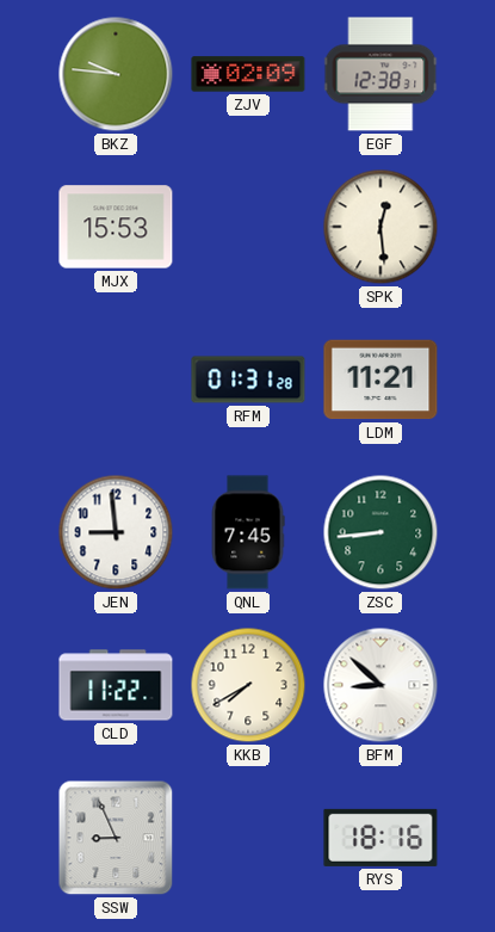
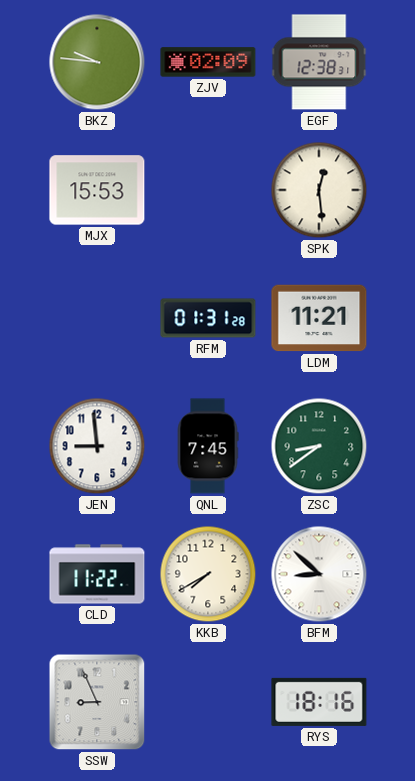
ZSC: 8:44 -> 8:39
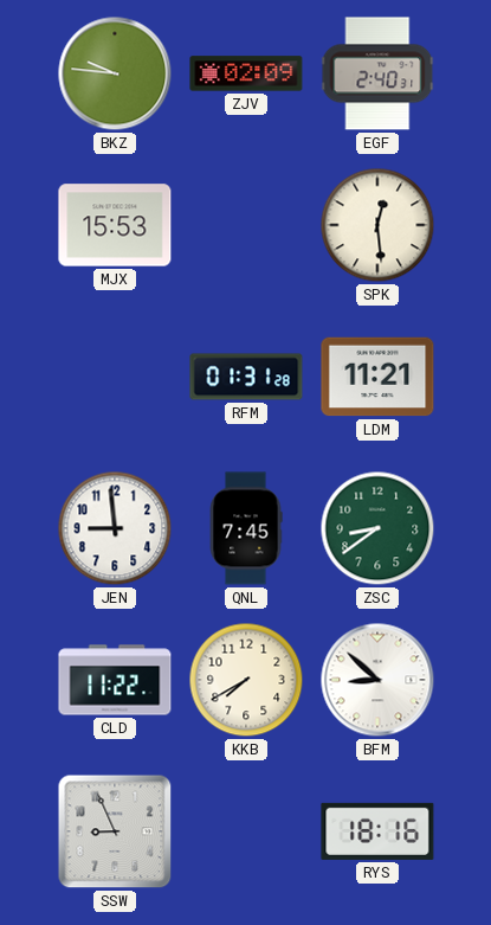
EGF: 12:38 -> 2:40
